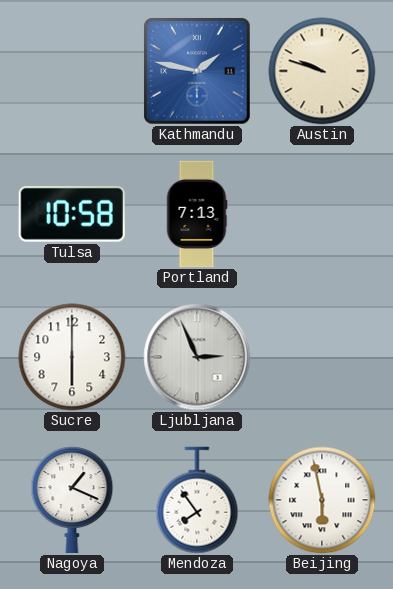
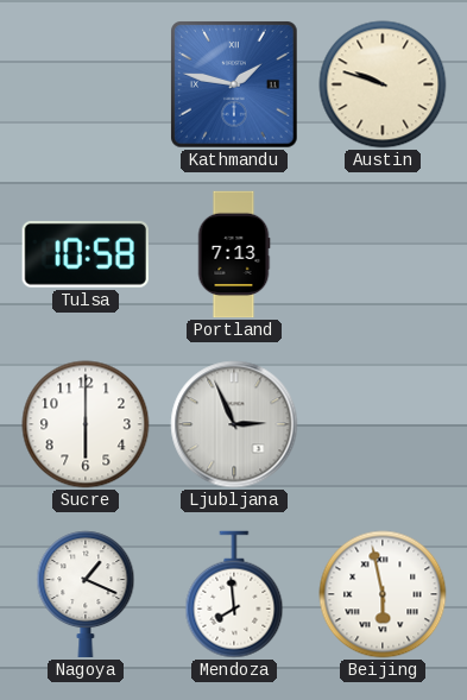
Mendoza: 7:54 -> 7:59
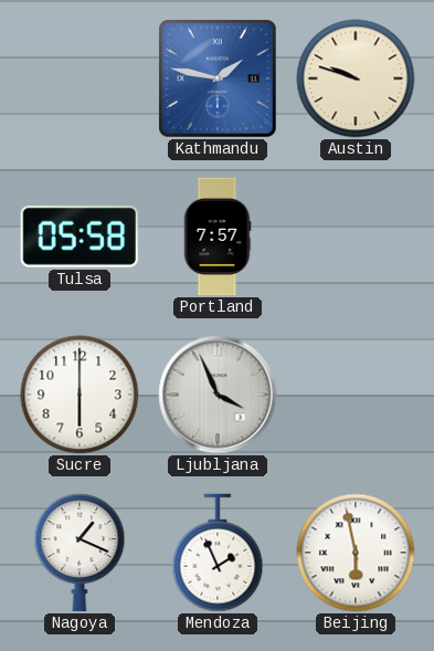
Tulsa: 10:58 -> 05:58
Portland: 7:13 -> 7:57
Ljubljana: 2:56 -> 3:56
Mendoza: 7:59 -> 1:56
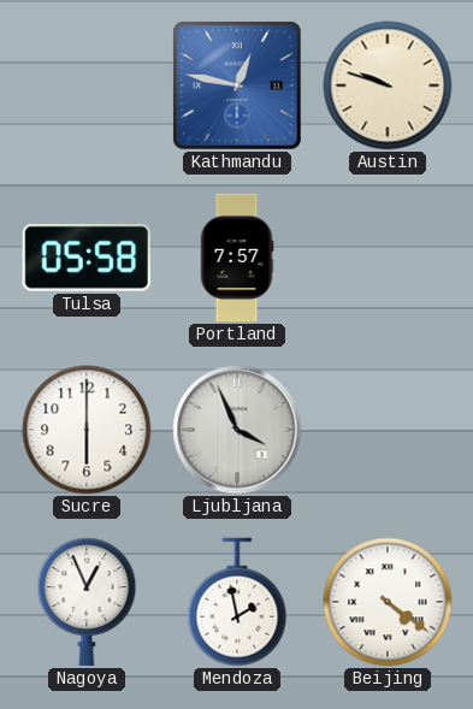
Kathmandu: 1:47 -> 12:47
Nagoya: 1:19 -> 12:56
Mendoza: 1:56 -> 1:58
Beijing: 5:58 -> 4:21
